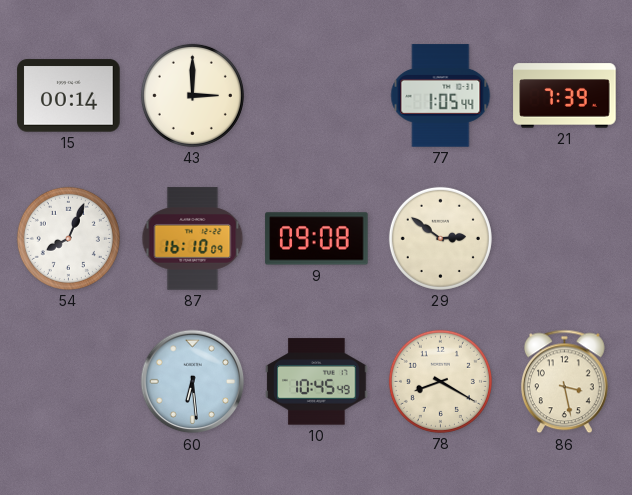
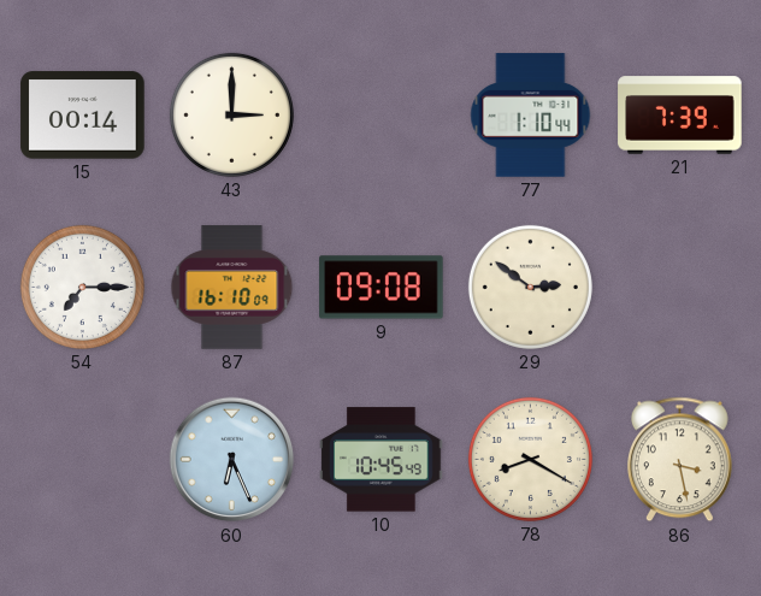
77: 1:05 -> 1:10
54: 8:04 -> 7:15
60: 6:29 -> 6:26
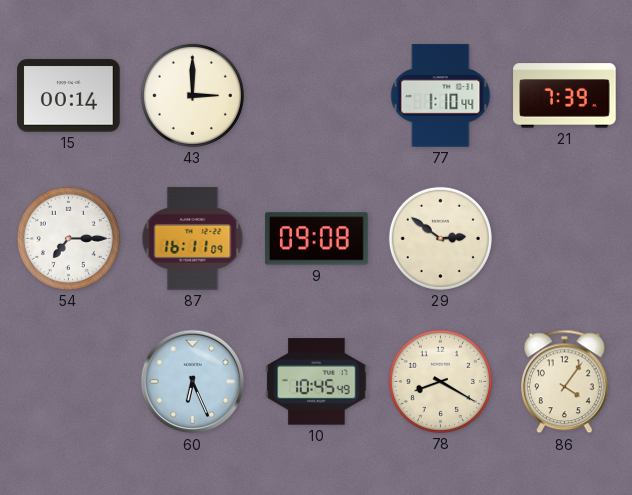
87: 16:10 -> 16:11
86: 3:28 -> 4:06
